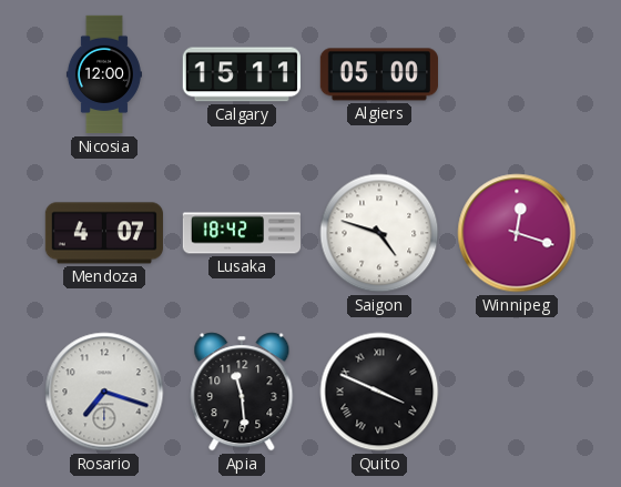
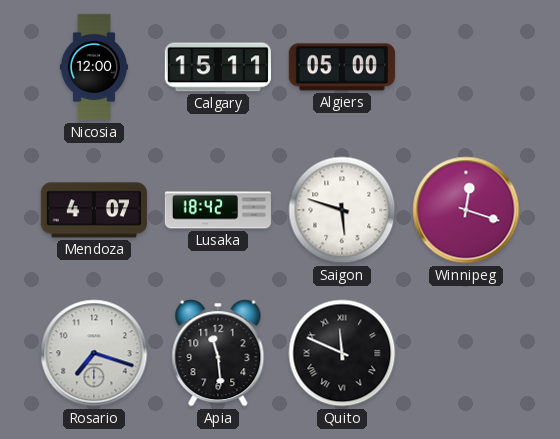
Saigon: 4:48 -> 5:48
Quito: 3:49 -> 11:49
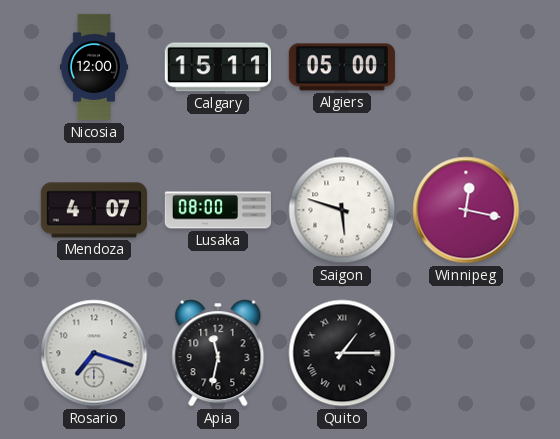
Lusaka: 18:42 -> 08:00
Winnipeg: 12:18 -> 12:17
Apia: 11:29 -> 11:32
Quito: 11:49 -> 1:15
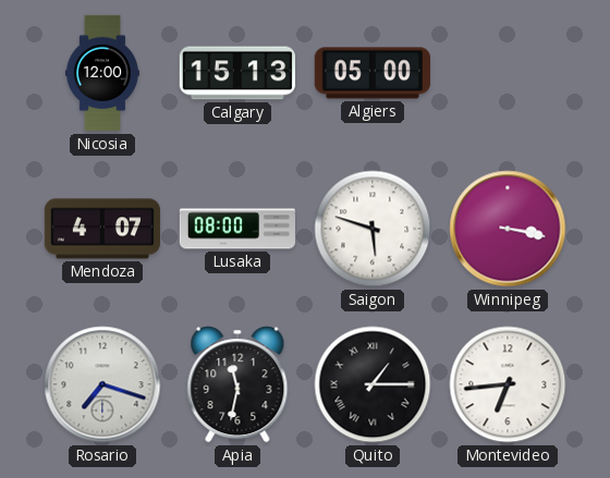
Calgary: 15:11 -> 15:13
Winnipeg: 12:17 -> 3:17
Montevideo: none -> 6:44
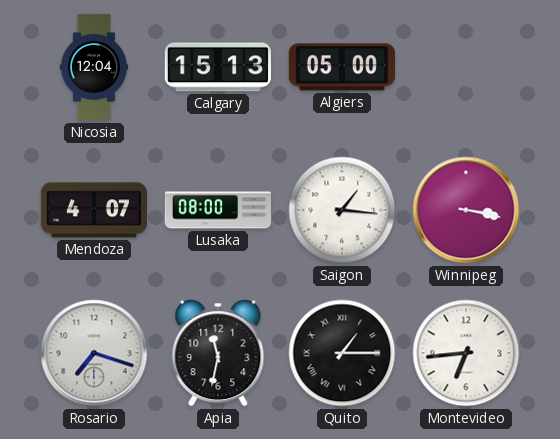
Nicosia: 12:00 -> 12:04
Saigon: 5:48 -> 1:16
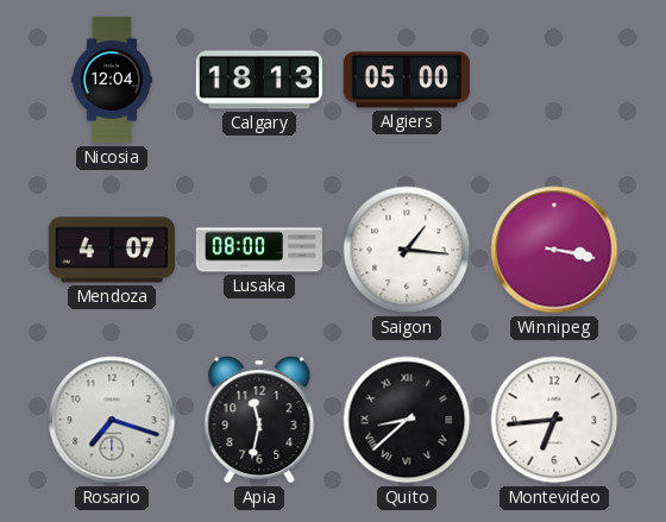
Calgary: 15:13 -> 18:13
Quito: 1:15 -> 8:38
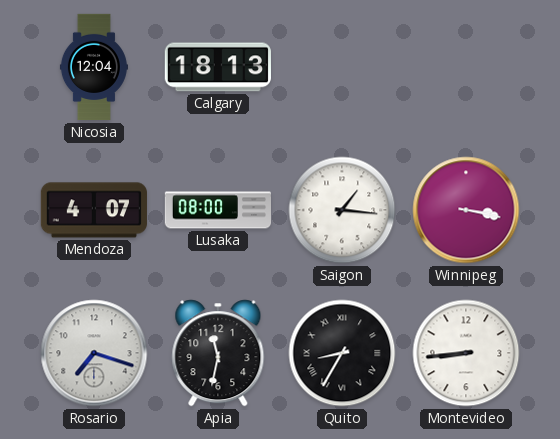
Algiers: 05:00 -> none
Quito: 8:38 -> 8:35
Montevideo: 6:44 -> 8:44
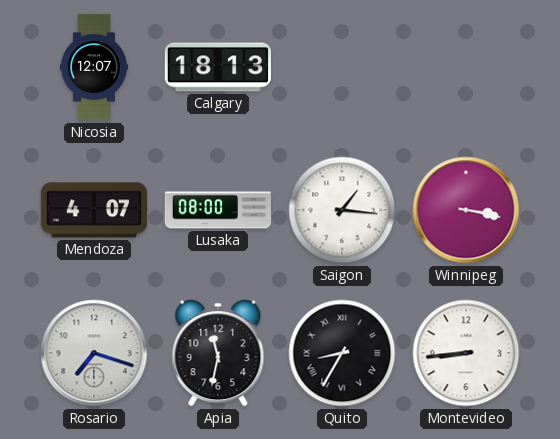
Nicosia: 12:04 -> 12:07
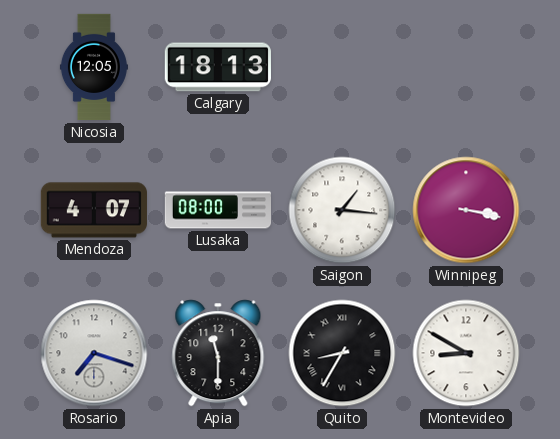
Nicosia: 12:07 -> 12:05
Apia: 11:32 -> 11:30
Montevideo: 8:44 -> 8:50
